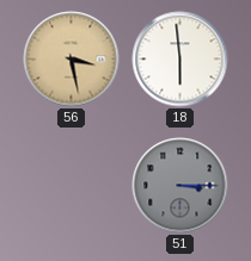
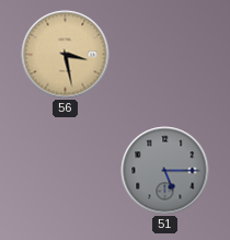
18: 5:59 -> none
51: 3:15 -> 5:15
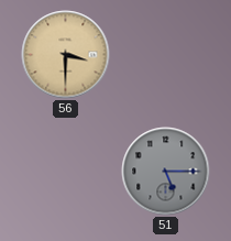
56: 3:28 -> 3:30
